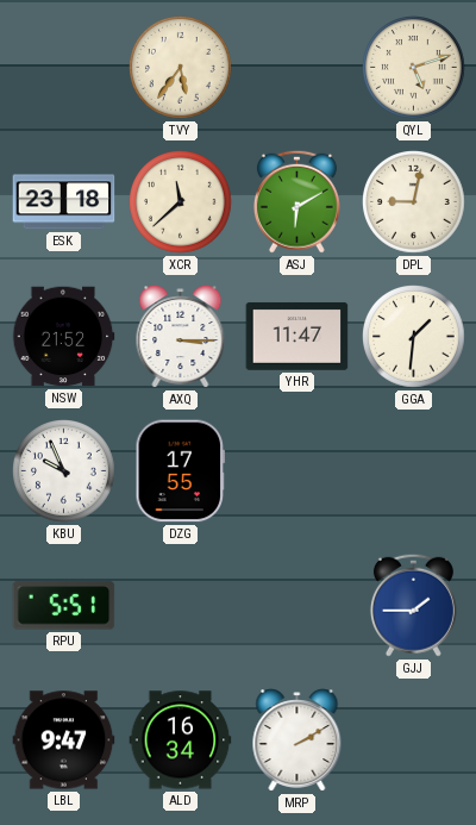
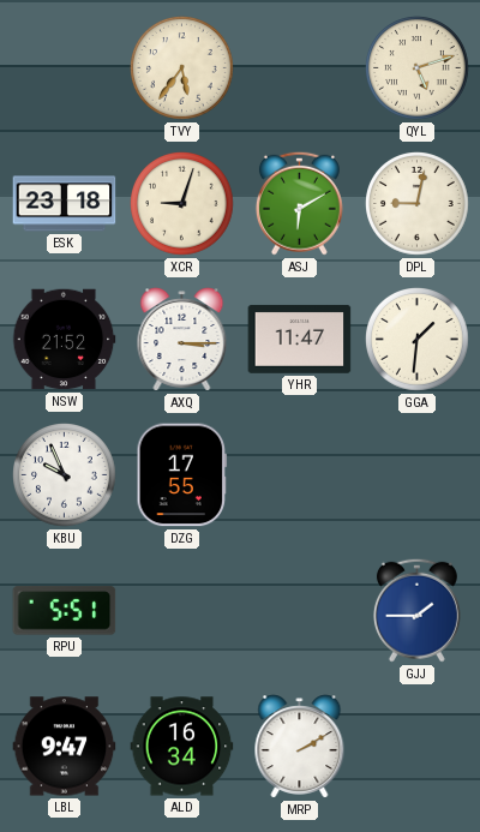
XCR: 11:38 -> 9:03
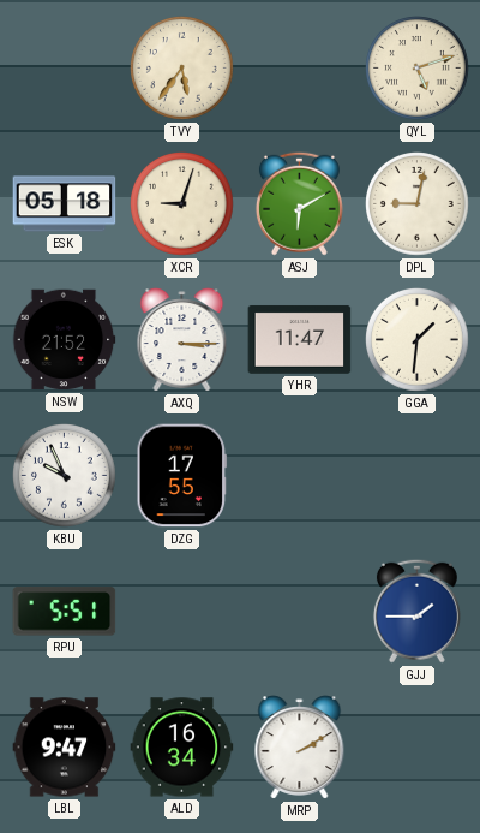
ESK: 23:18 -> 05:18
